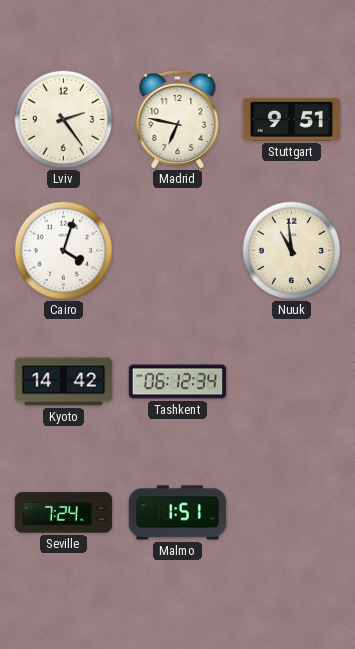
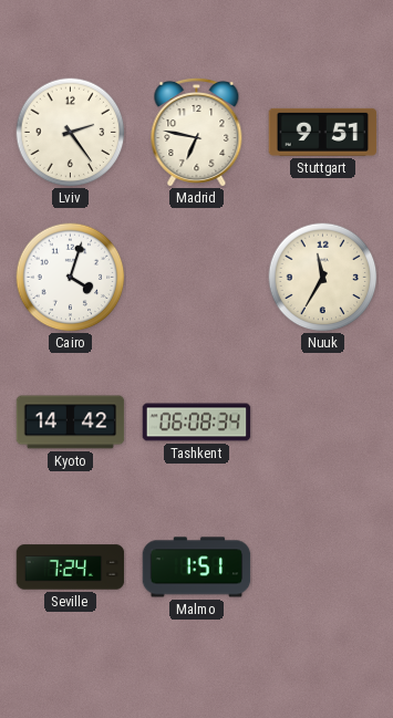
Nuuk: 10:59 -> 11:35
Tashkent: 06:12 -> 06:08
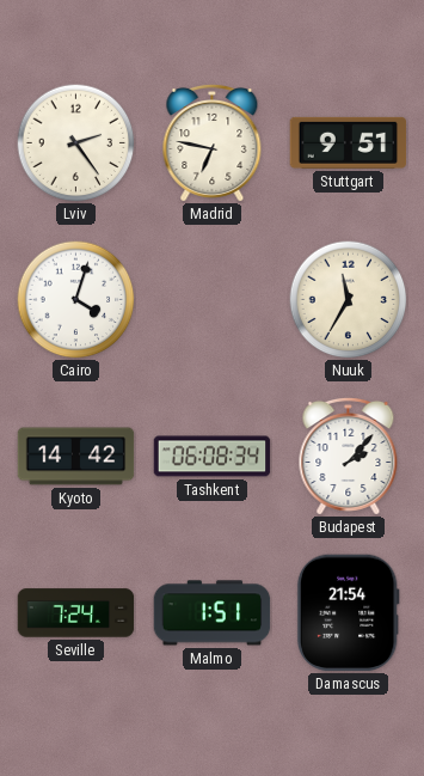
Budapest: none -> 2:07
Damascus: none -> 21:54
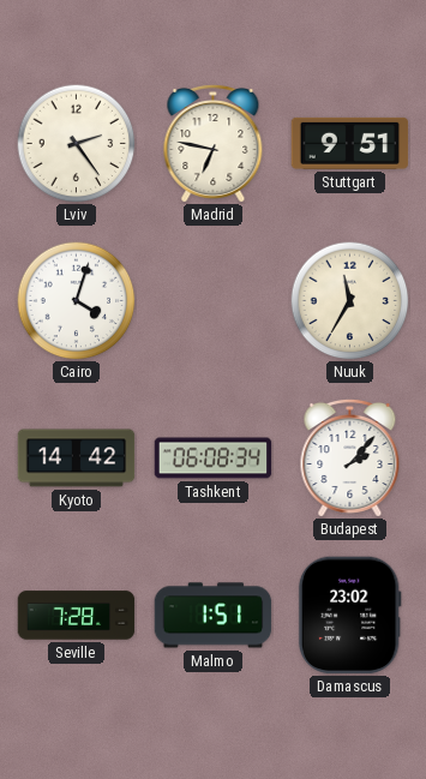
Seville: 7:24 -> 7:28
Damascus: 21:54 -> 23:02
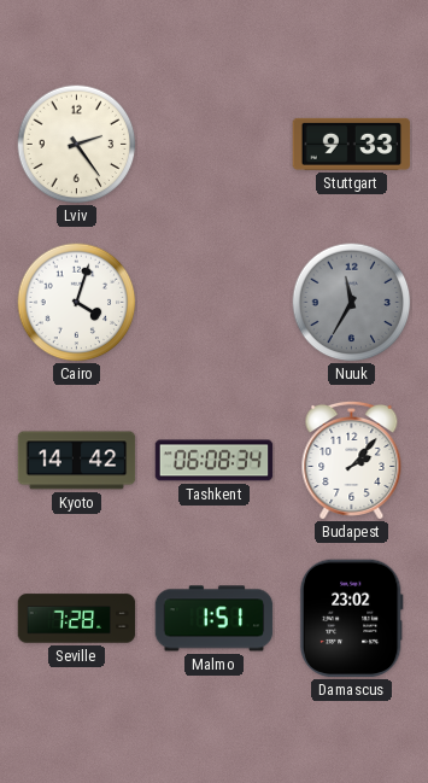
Madrid: 6:47 -> none
Stuttgart: 9:51 -> 9:33
Nuuk dial: cream -> grey
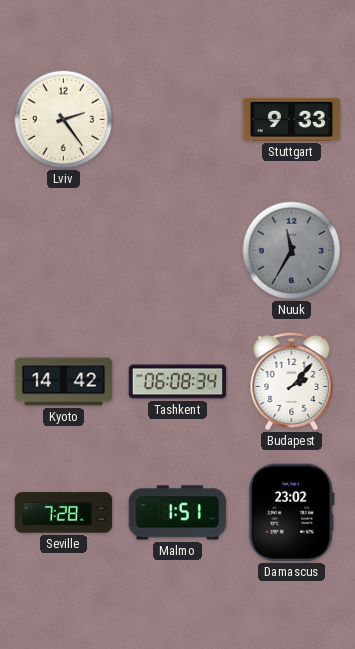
Cairo: 4:03 -> none
